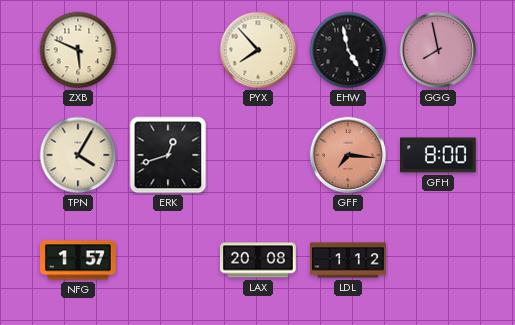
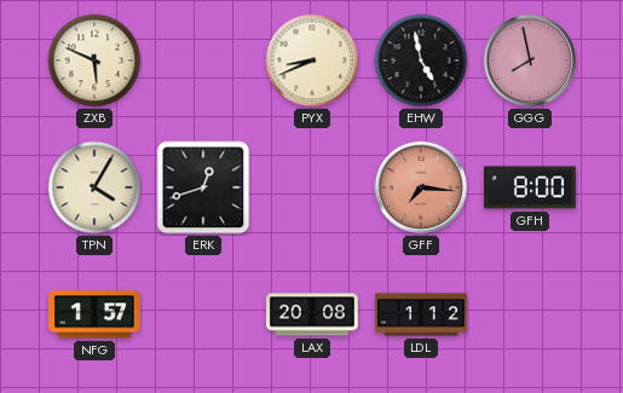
PYX: 7:53 -> 8:41
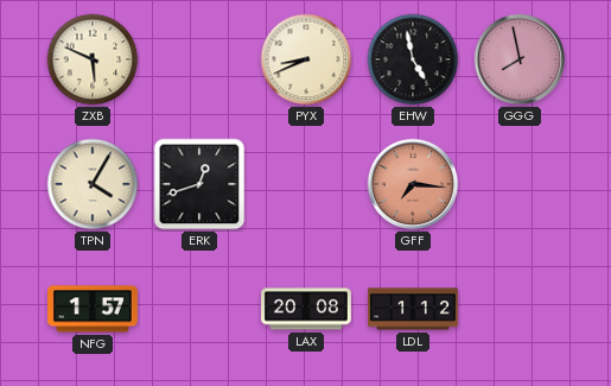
GFH: 8:00 -> none
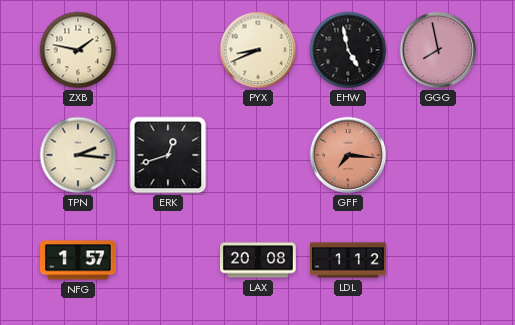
ZXB: 5:49 -> 1:47
TPN: 4:05 -> 2:16
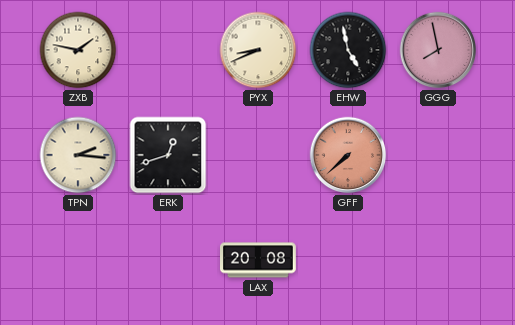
GFF: 7:16 -> 7:38
NFG: 1:57 -> none
LDL: 1:12 -> none
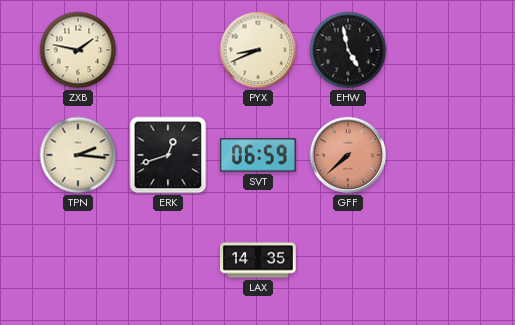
GGG: 7:58 -> none
SVT: none -> 06:59
LAX: 20:08 -> 14:35
